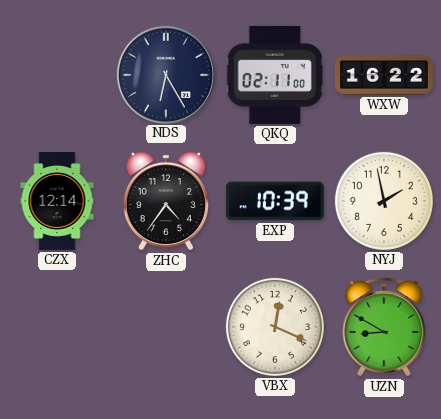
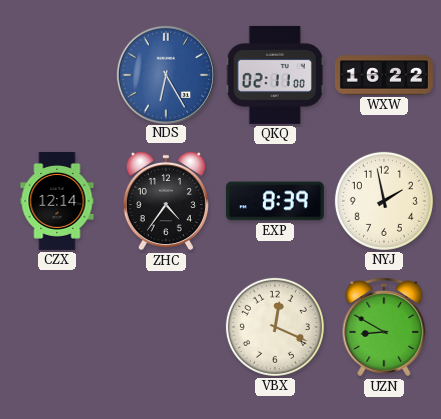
NDS dial: navy -> blue
EXP: 10:39 -> 8:39
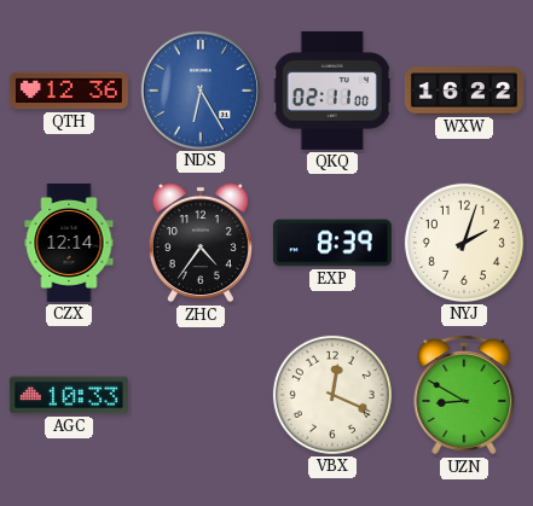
QTH: none -> 12:36
NYJ: 1:58 -> 2:03
AGC: none -> 10:33
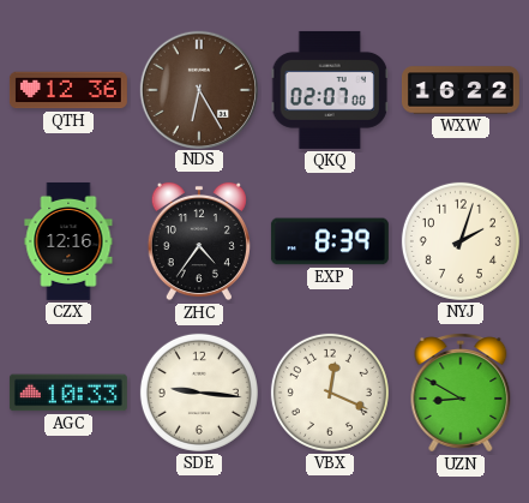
NDS dial: blue -> brown
QKQ: 02:11 -> 02:07
CZX: 12:14 -> 12:16
SDE: none -> 9:16
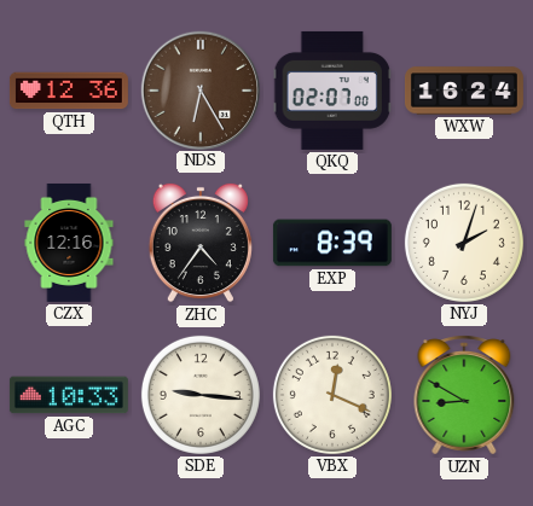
WXW: 16:22 -> 16:24
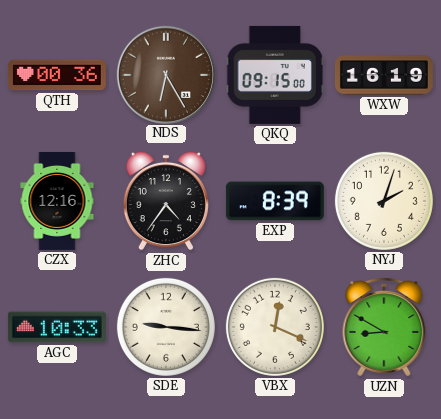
QTH: 12:36 -> 00:36
QKQ: 02:07 -> 09:15
WXW: 16:24 -> 16:19
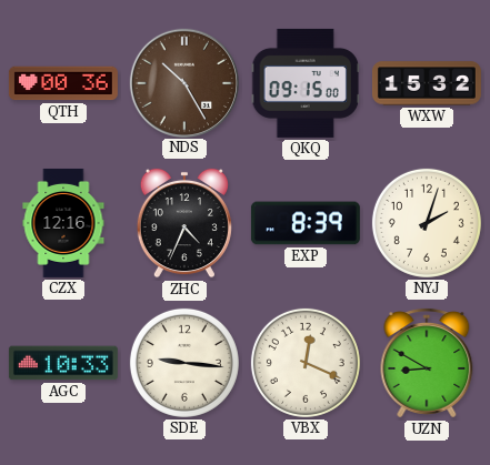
NDS: 6:25 -> 10:25
WXW: 16:19 -> 15:32
ZHC: 4:36 -> 4:34
